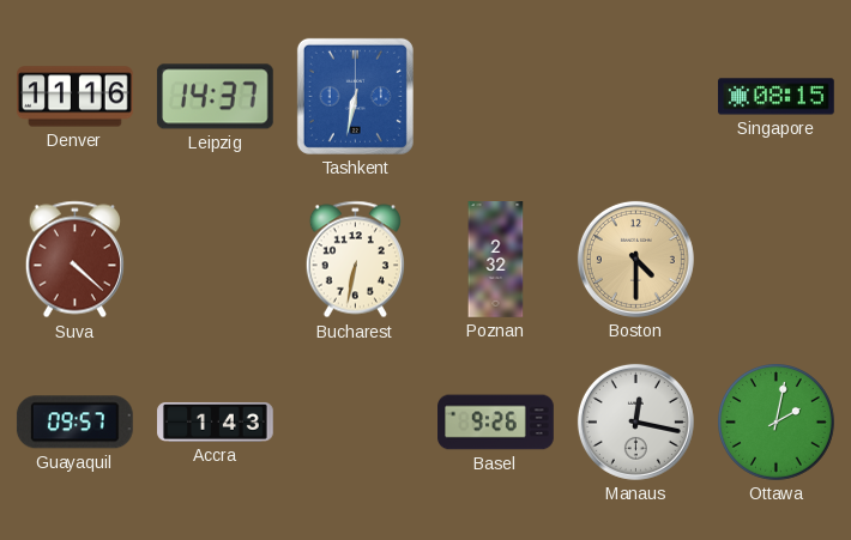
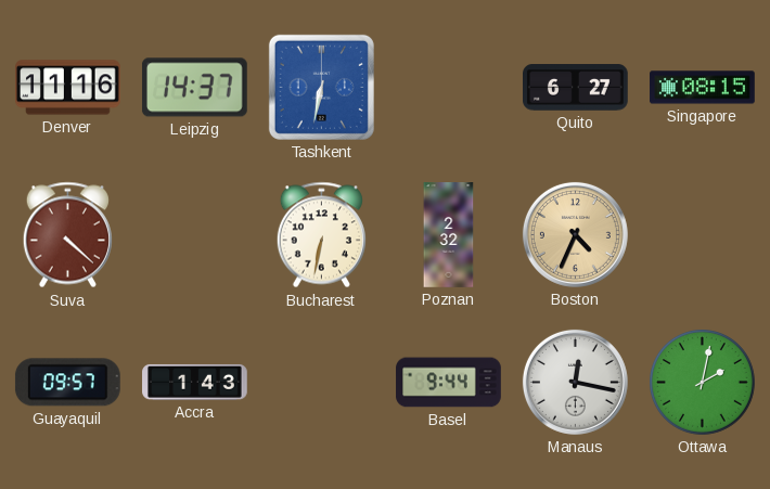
Quito: none -> 6:27
Boston: 4:30 -> 4:34
Basel: 9:26 -> 9:44
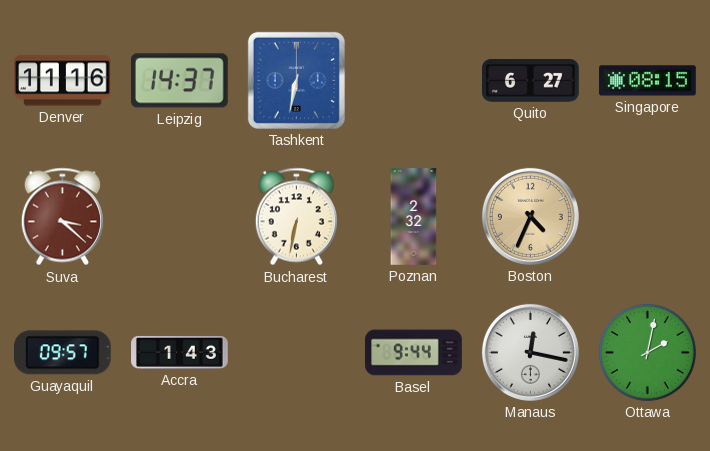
Suva: 4:22 -> 3:22
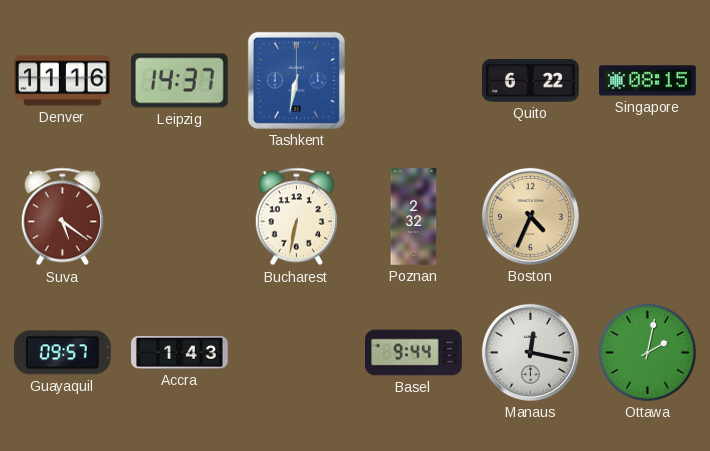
Quito: 6:27 -> 6:22
Suva: 3:22 -> 5:21
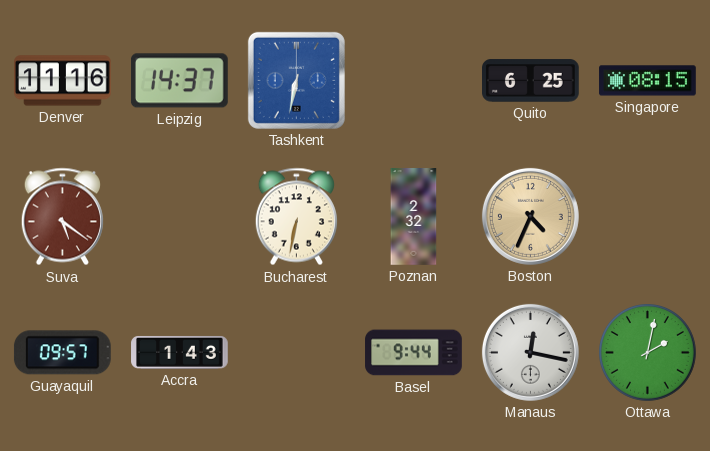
Quito: 6:22 -> 6:25
